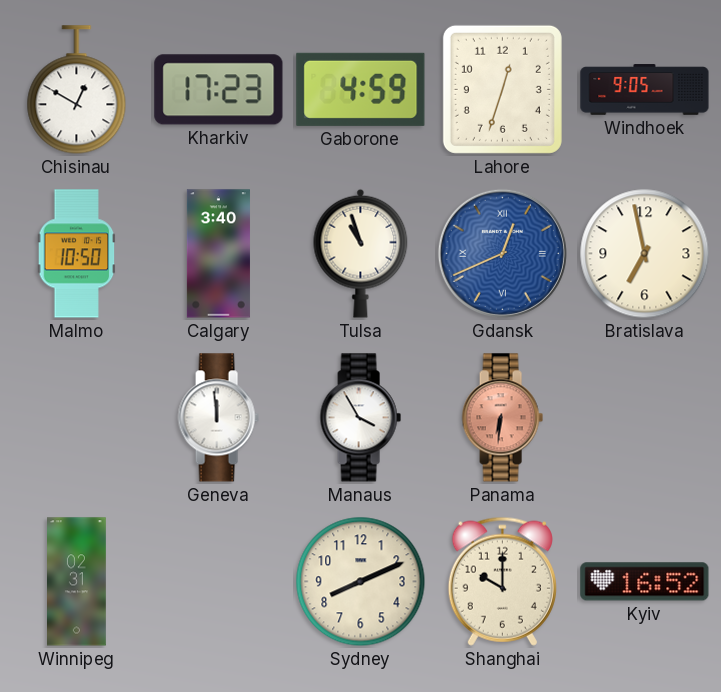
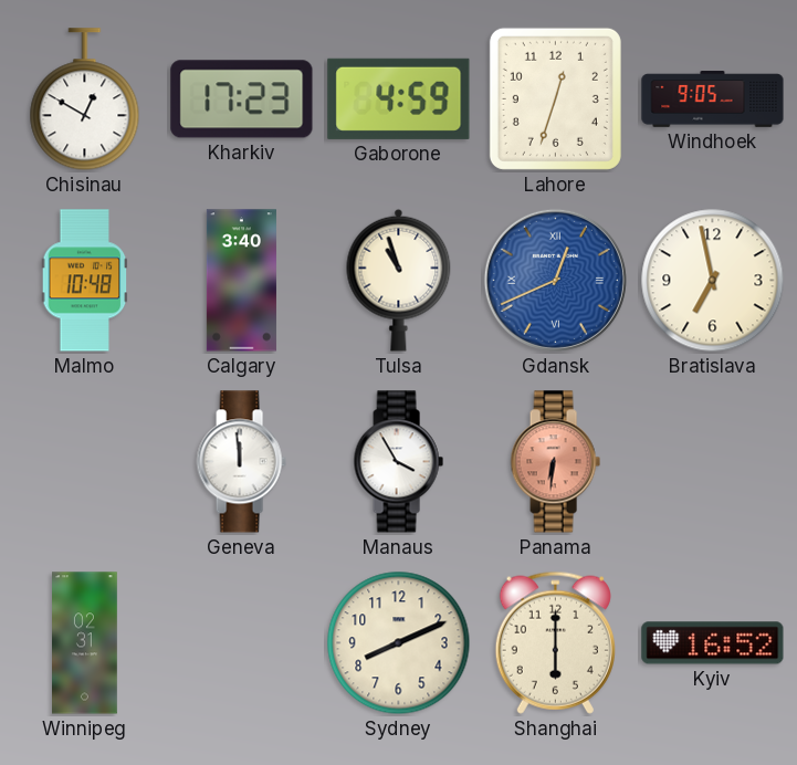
Malmo: 10:50 -> 10:48
Shanghai: 10:00 -> 6:00
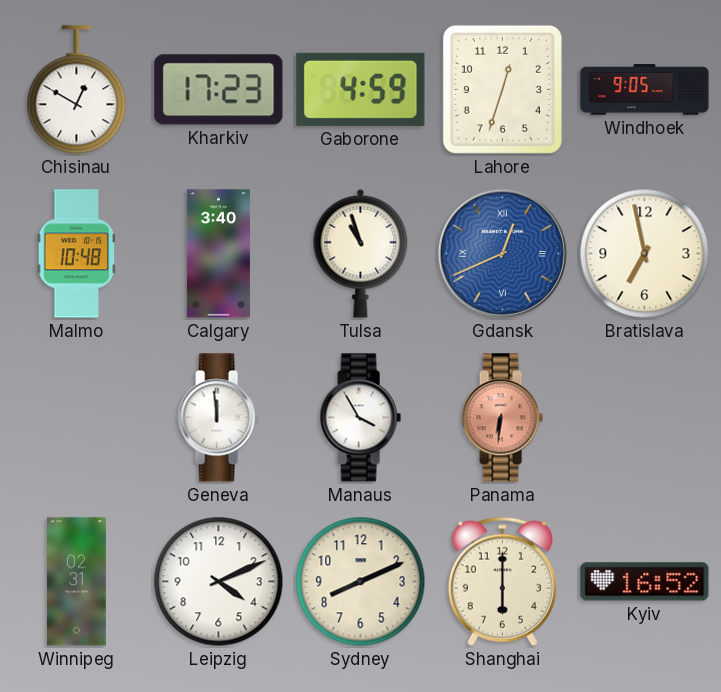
Leipzig: none -> 4:11
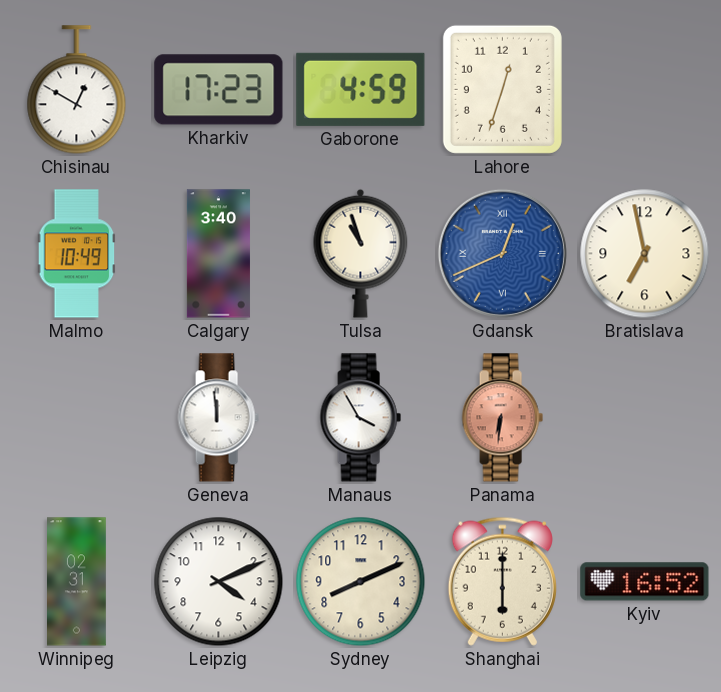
Windhoek: 9:05 -> none
Malmo: 10:48 -> 10:49
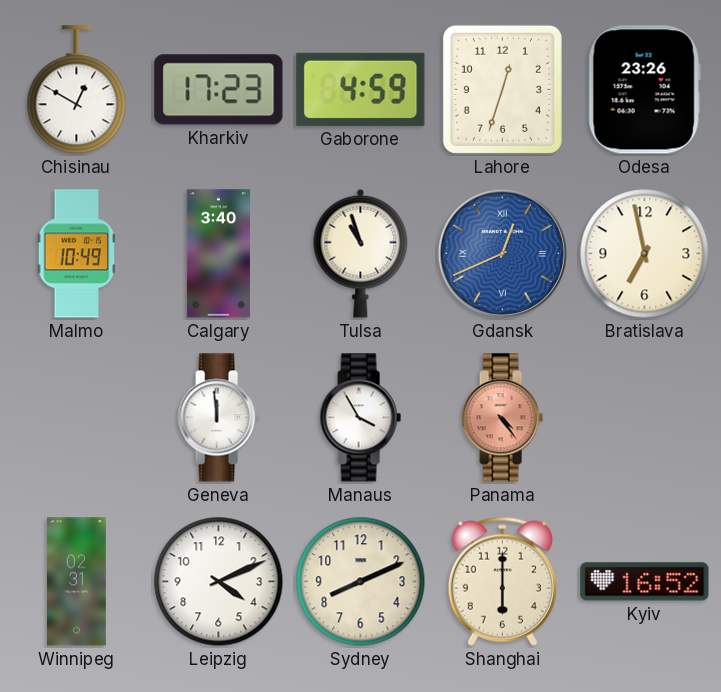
Odesa: none -> 23:26
Panama: 6:31 -> 4:24
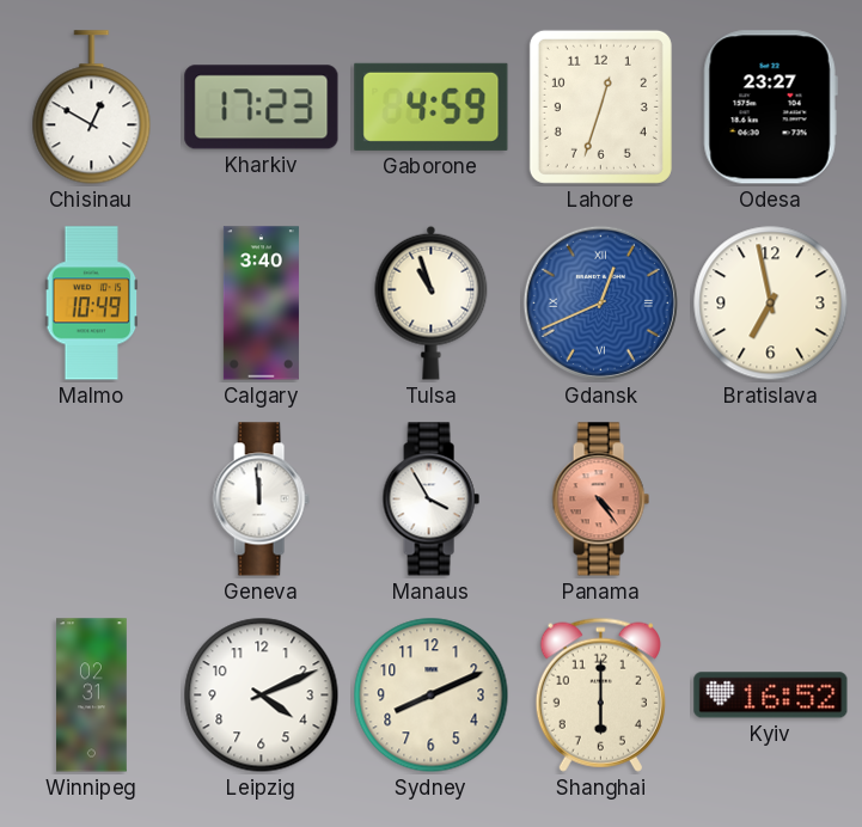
Odesa: 23:26 -> 23:27
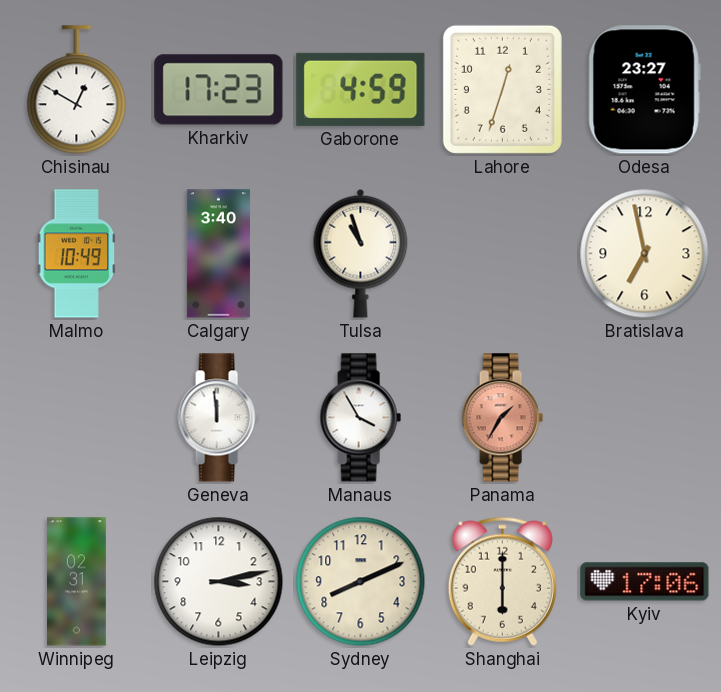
Gdansk: 12:41 -> none
Panama: 4:24 -> 1:35
Leipzig: 4:11 -> 3:13
Kyiv: 16:52 -> 17:06
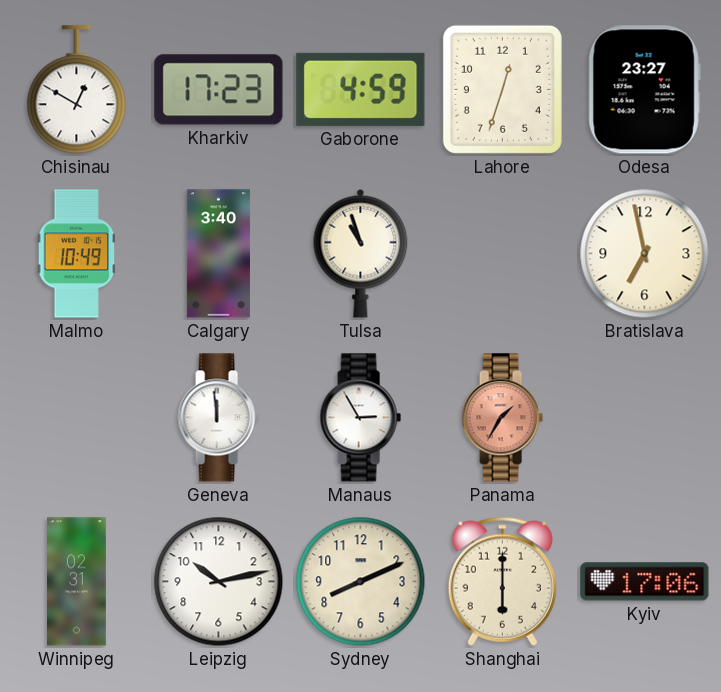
Manaus: 3:55 -> 2:55
Leipzig: 3:13 -> 10:13
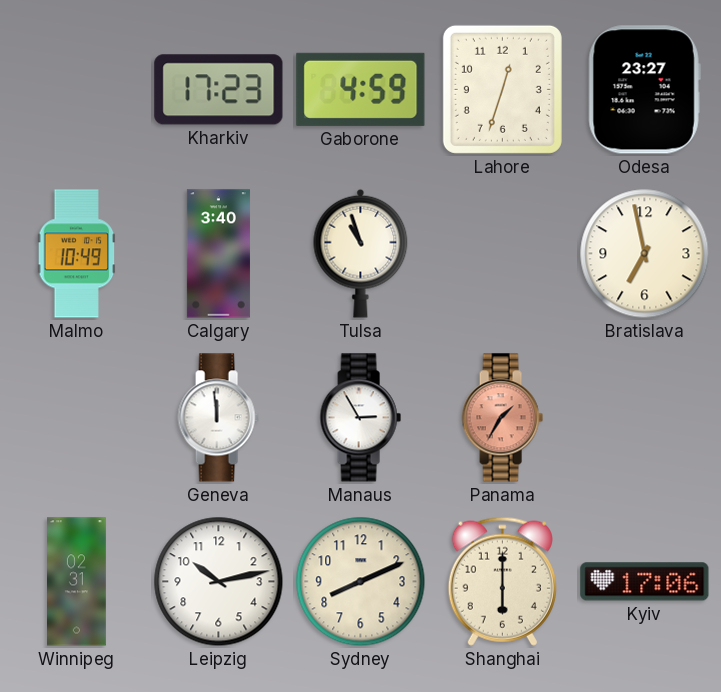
Chisinau: 12:50 -> none
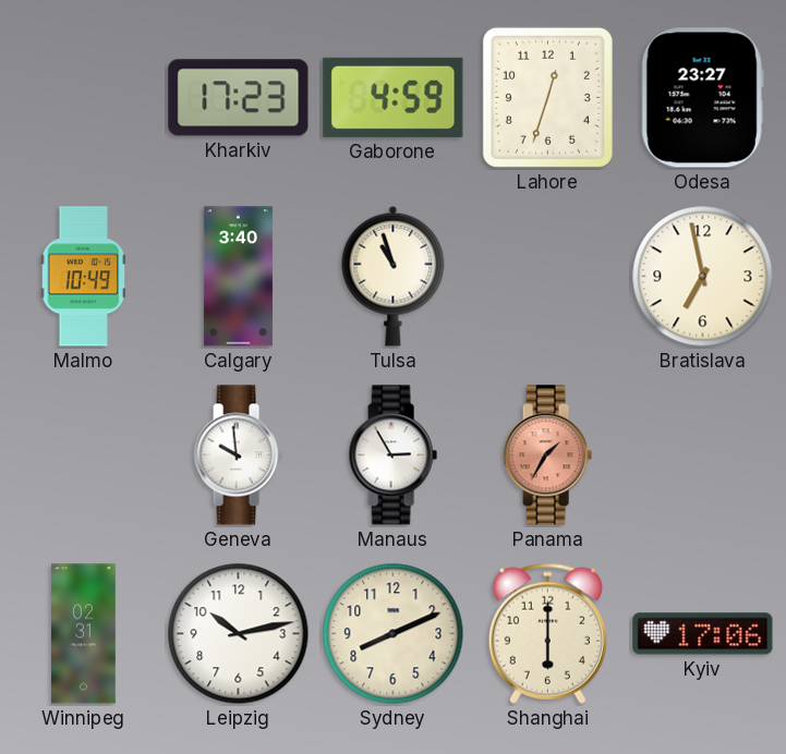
Geneva: 11:59 -> 9:59
